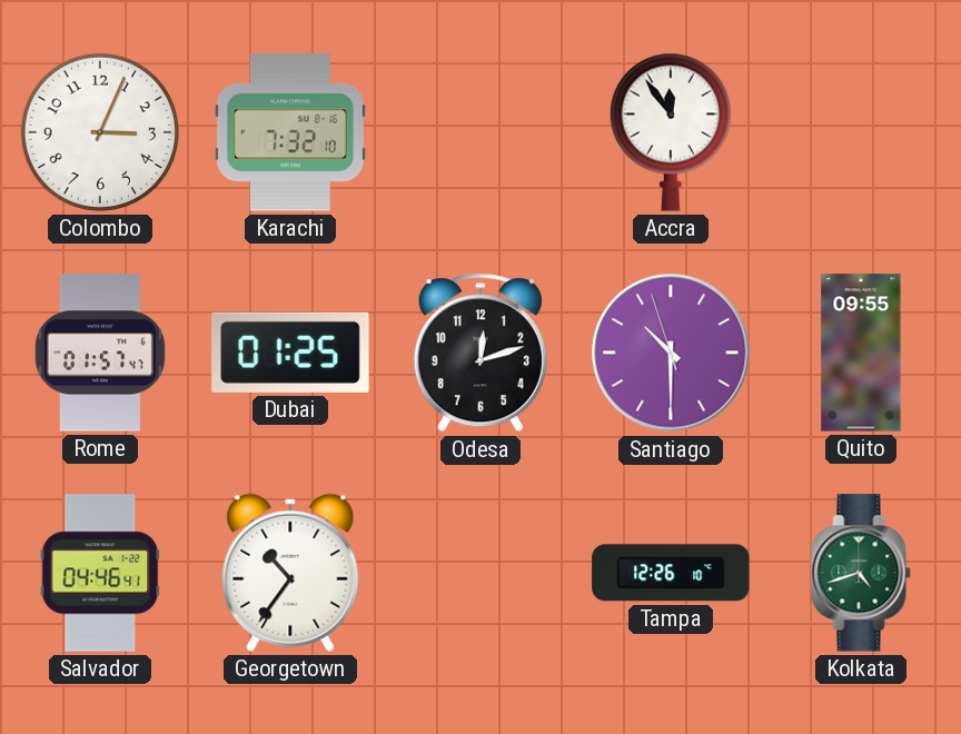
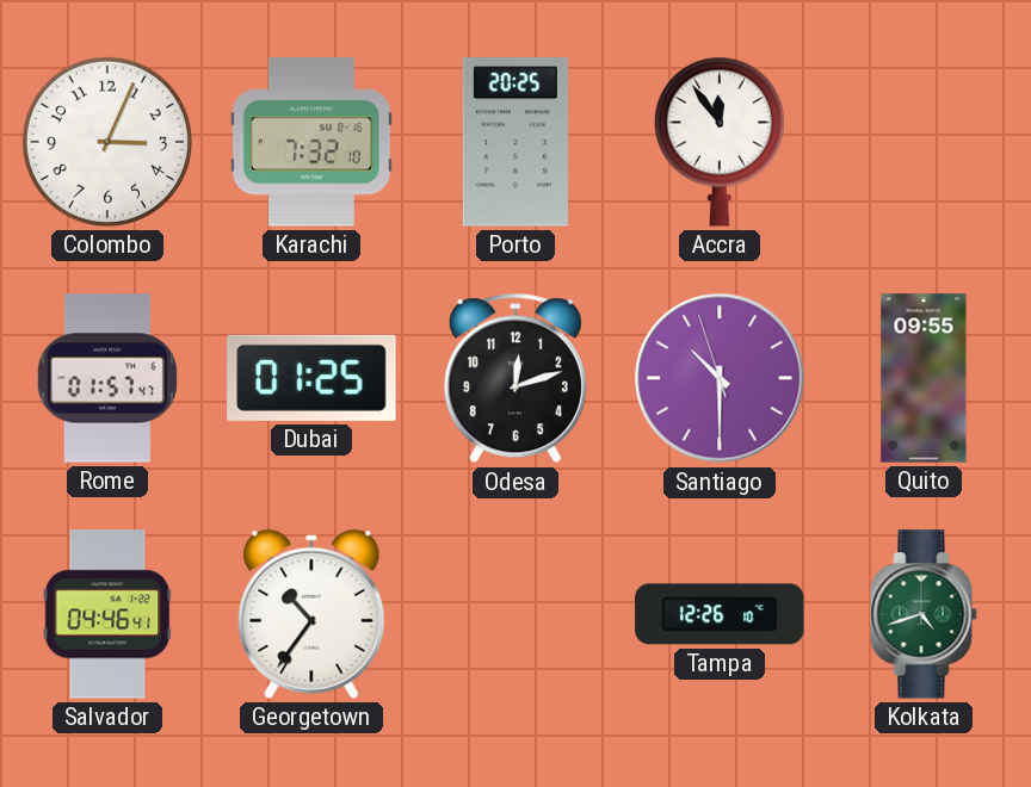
Porto: none -> 20:25
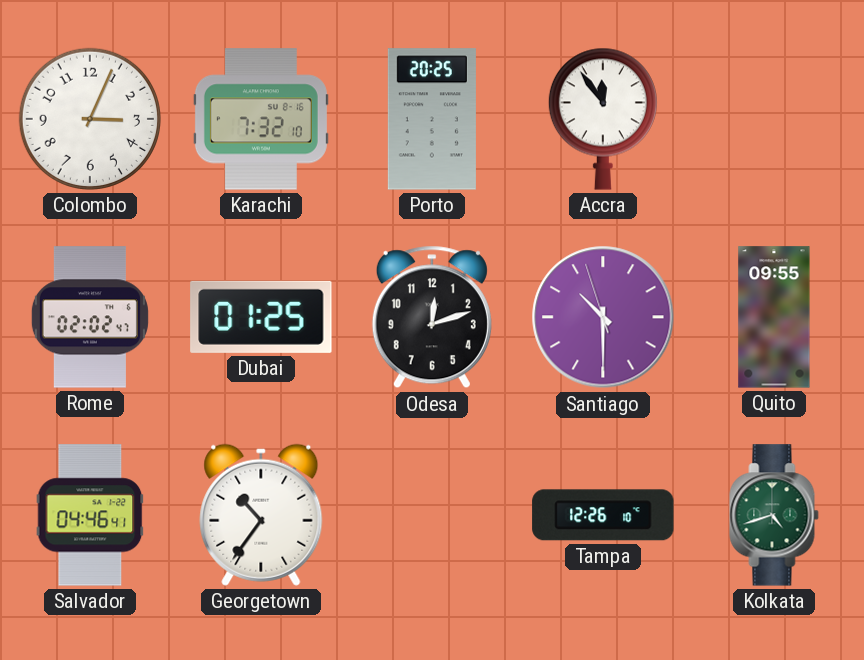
Rome: 01:57 -> 02:02
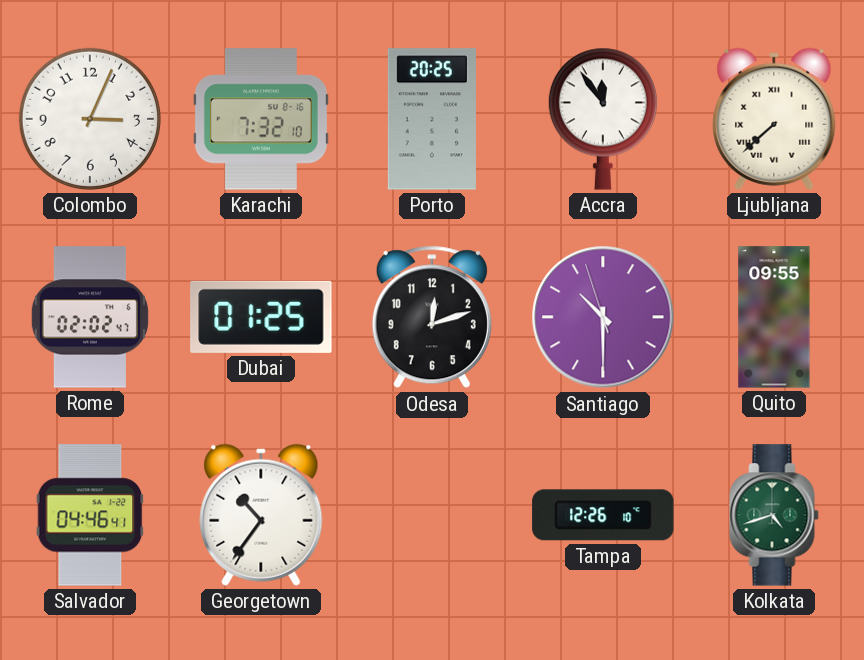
Ljubljana: none -> 7:38
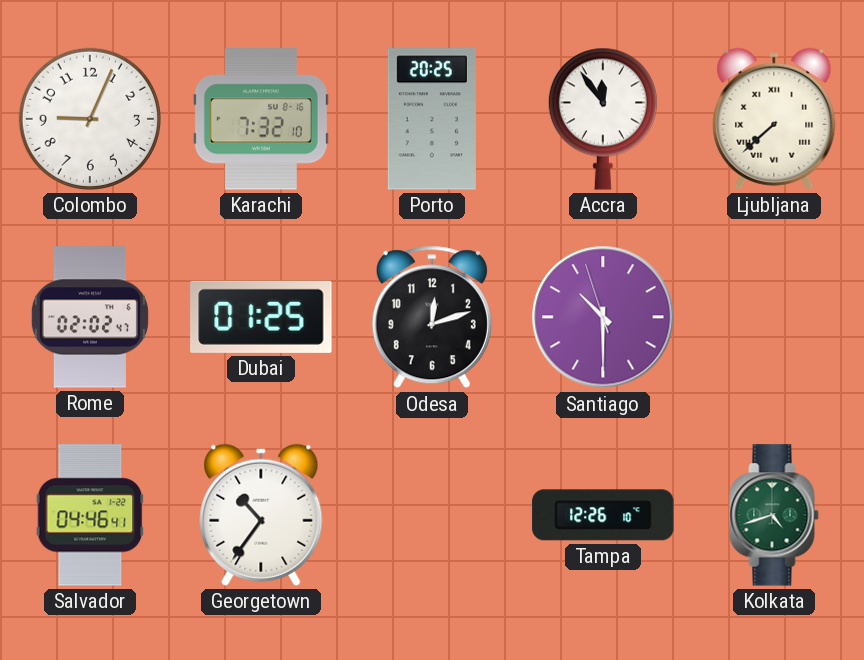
Colombo: 3:04 -> 9:04
Quito: 09:55 -> none
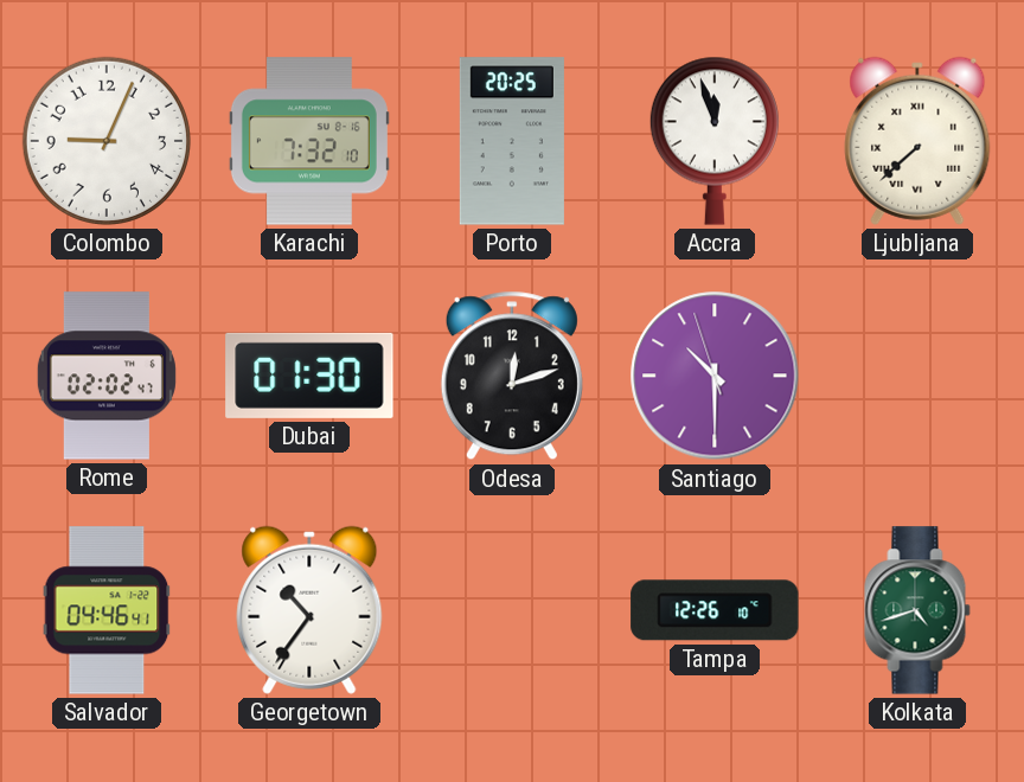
Accra: 11:54 -> 11:57
Dubai: 01:25 -> 01:30
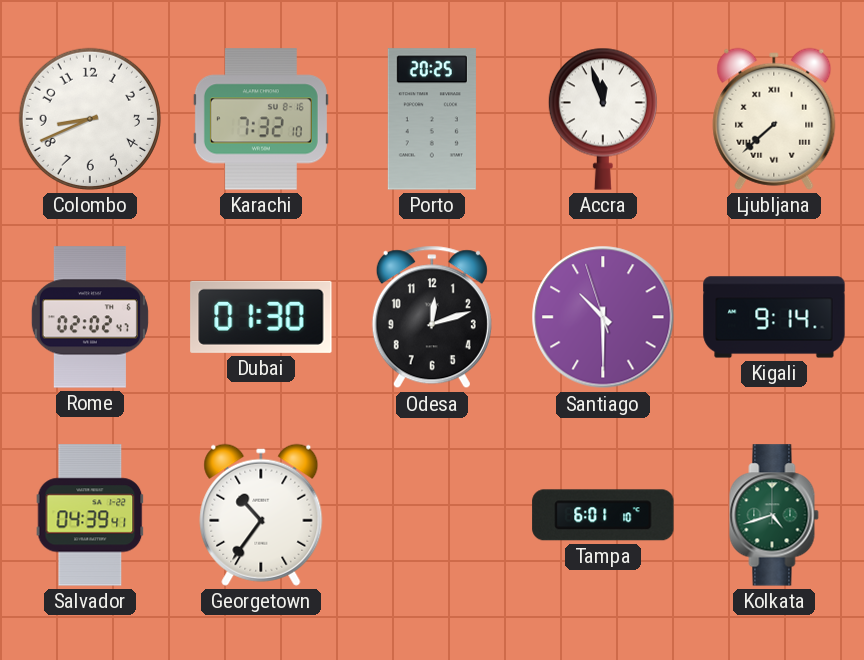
Colombo: 9:04 -> 8:41
Kigali: none -> 9:14
Salvador: 04:46 -> 04:39
Tampa: 12:26 -> 6:01
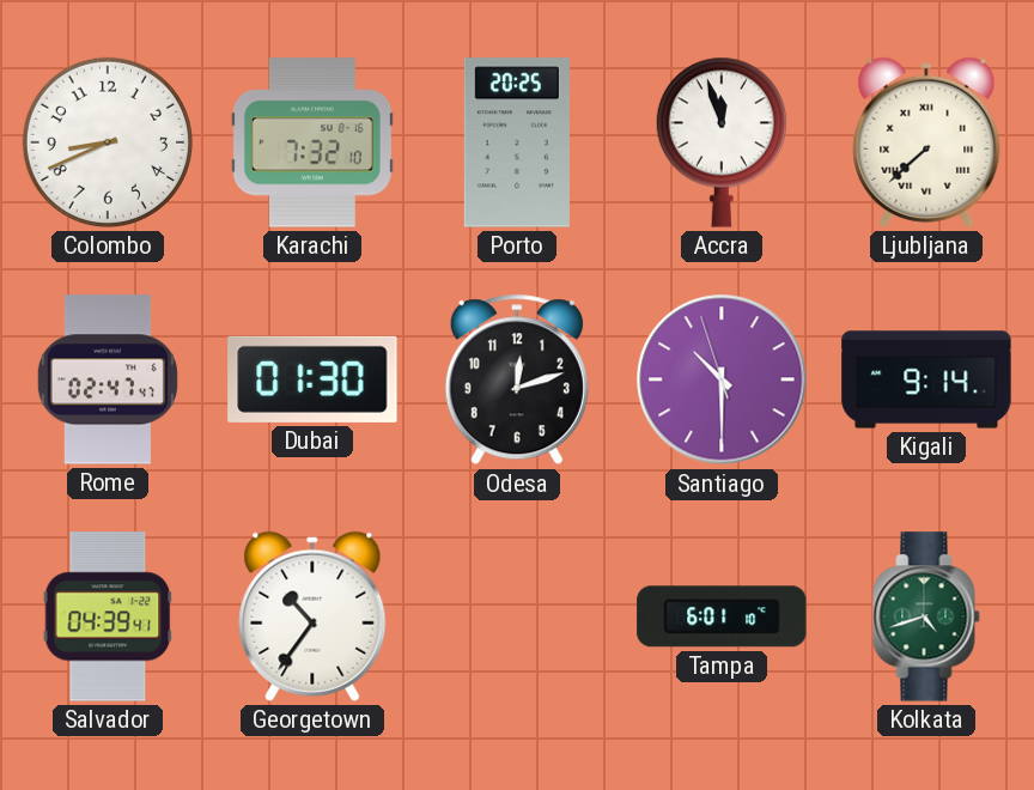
Rome: 02:02 -> 02:47
